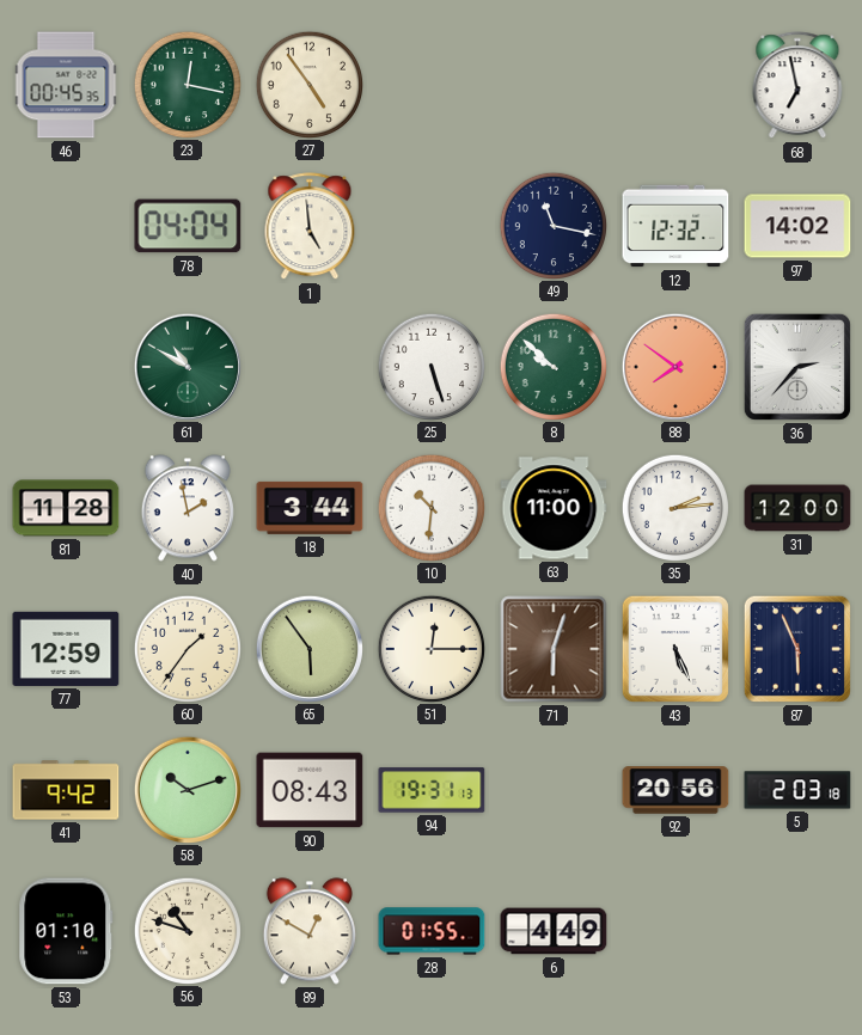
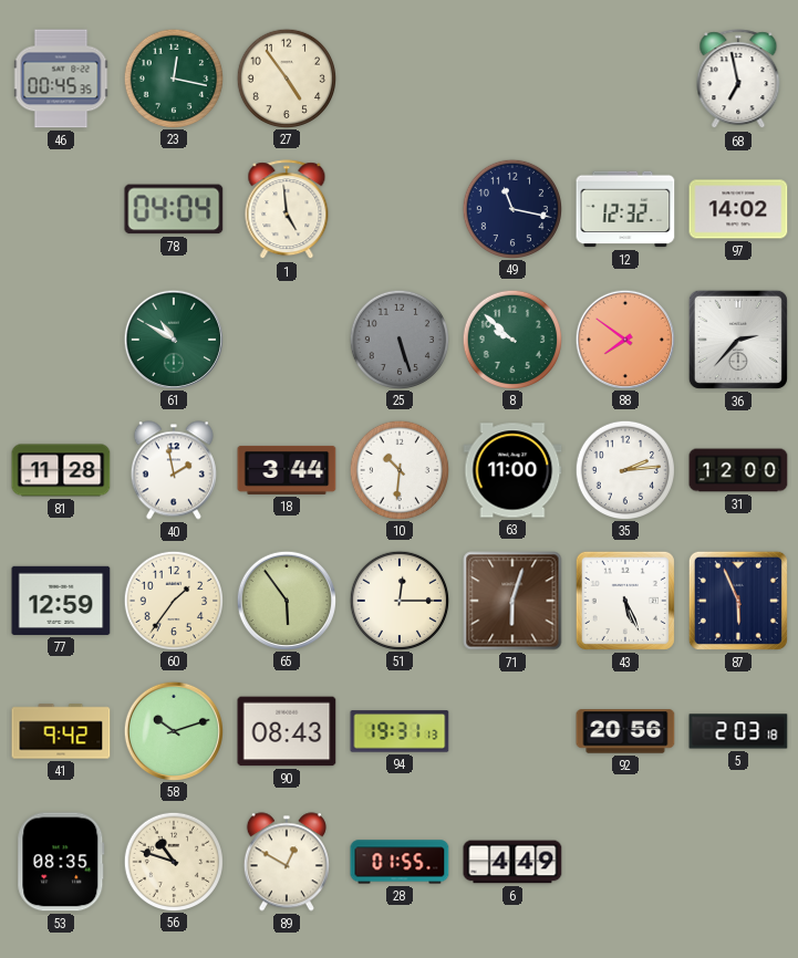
25 dial: white -> grey
53: 01:10 -> 08:35
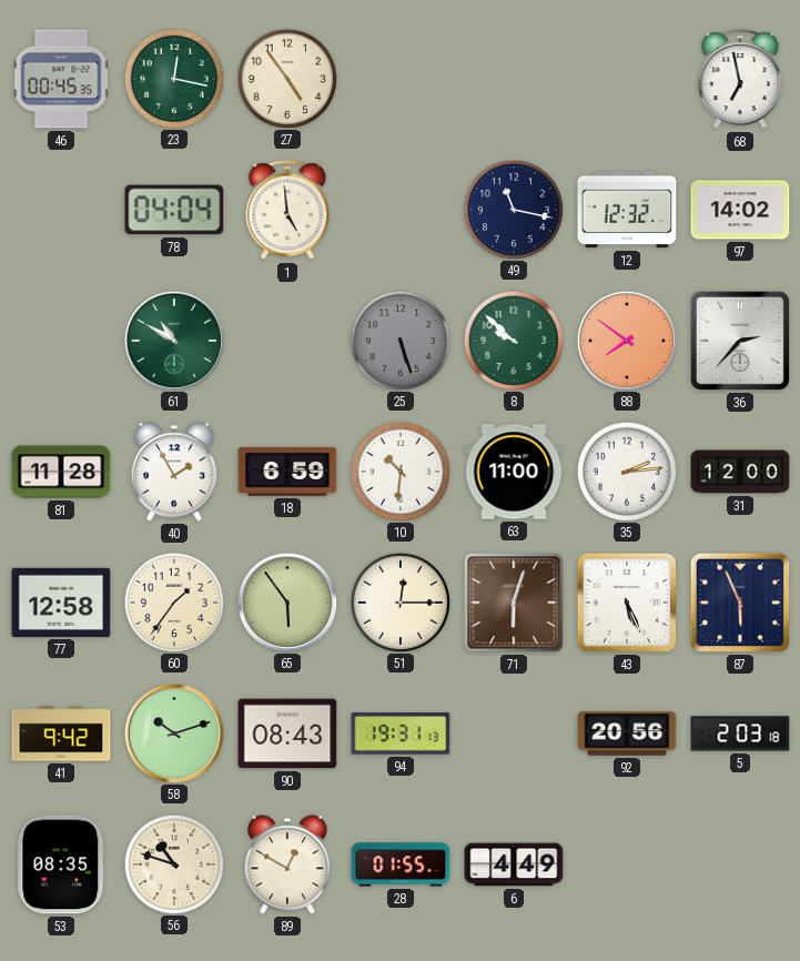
40: 1:58 -> 1:55
18: 3:44 -> 6:59
77: 12:59 -> 12:58
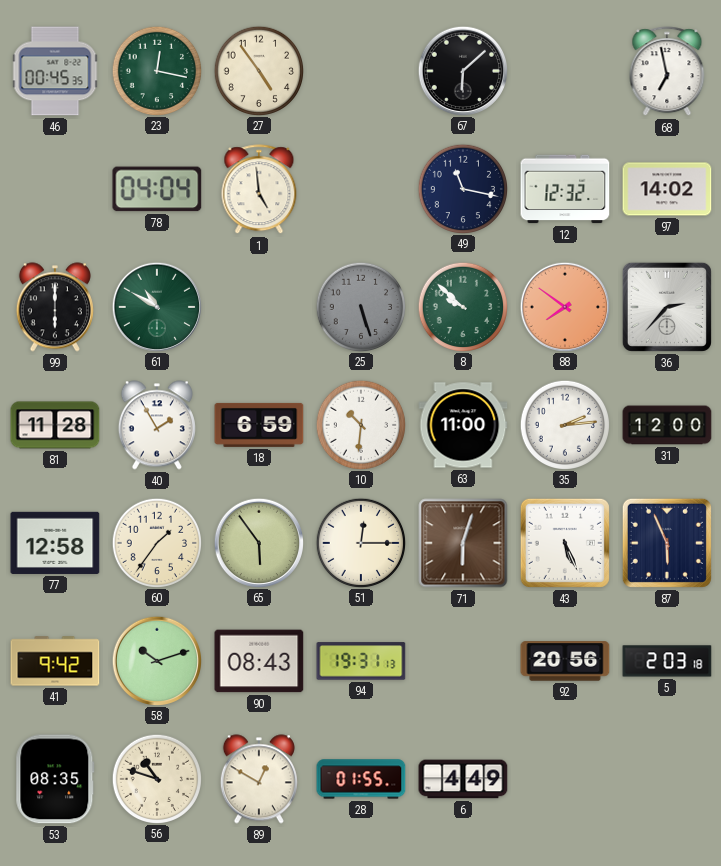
67: none -> 6:08
99: none -> 6:00
